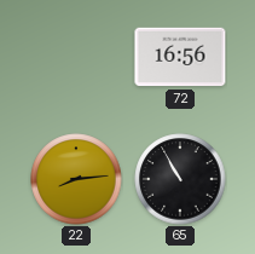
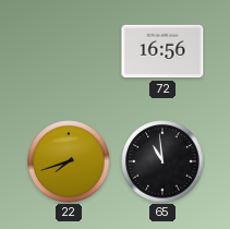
22: 8:14 -> 7:42
65: 10:55 -> 10:59
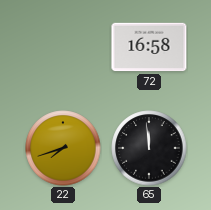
72: 16:56 -> 16:58
65: 10:59 -> 11:59
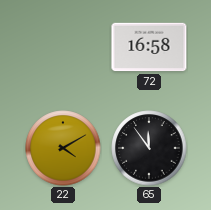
22: 7:42 -> 4:10
65: 11:59 -> 11:54
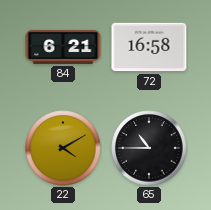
84: none -> 6:21
65: 11:54 -> 10:45
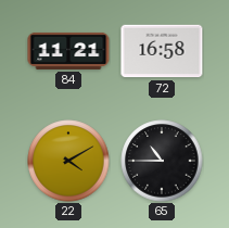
84: 6:21 -> 11:21
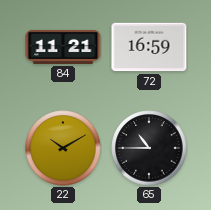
72: 16:58 -> 16:59
22: 4:10 -> 10:10
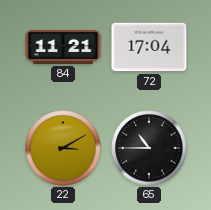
72: 16:59 -> 17:04
22: 10:10 -> 3:10
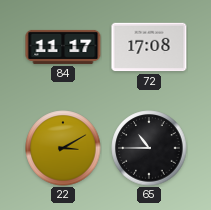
84: 11:21 -> 11:17
72: 17:04 -> 17:08
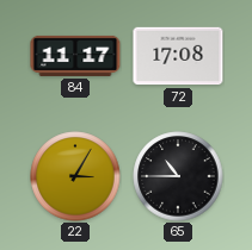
22: 3:10 -> 3:05
